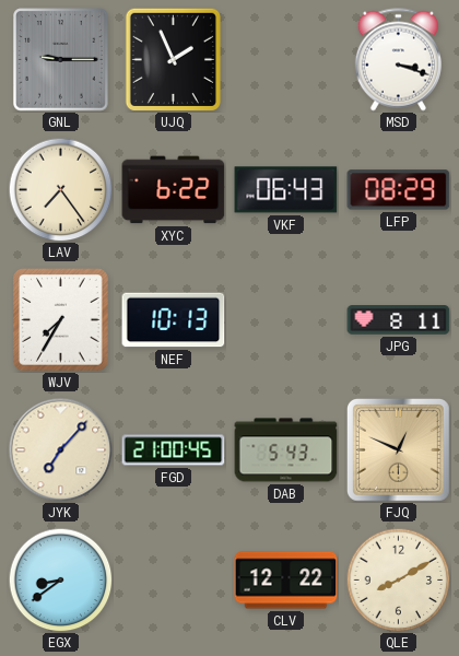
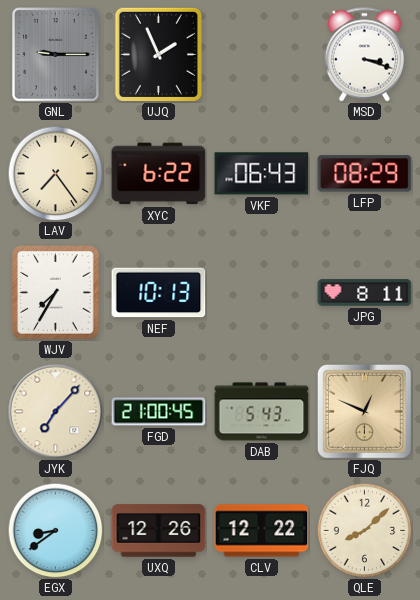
UXQ: none -> 12:26
QLE: 8:10 -> 8:08
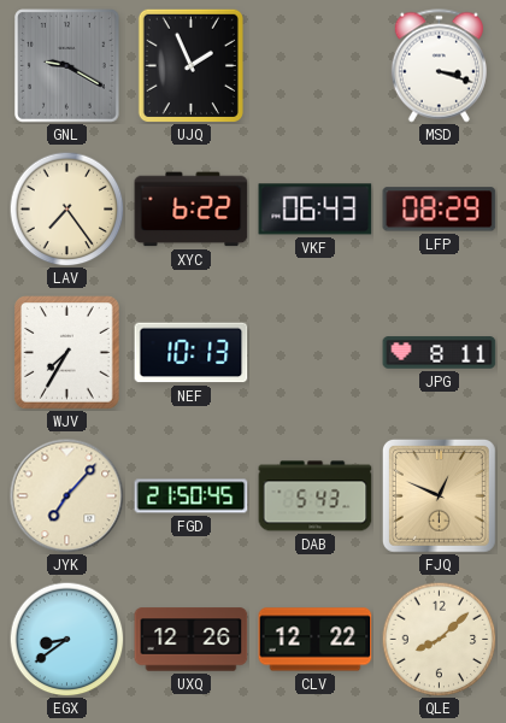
GNL: 9:15 -> 9:20
FGD: 21:00 -> 21:50
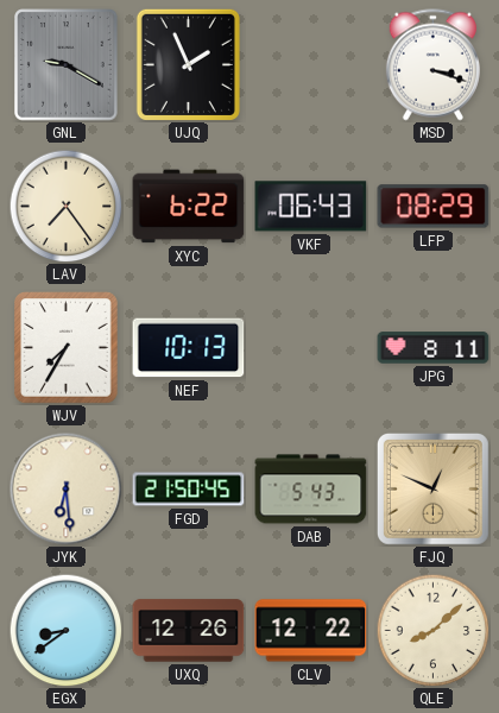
JYK: 7:07 -> 6:29
